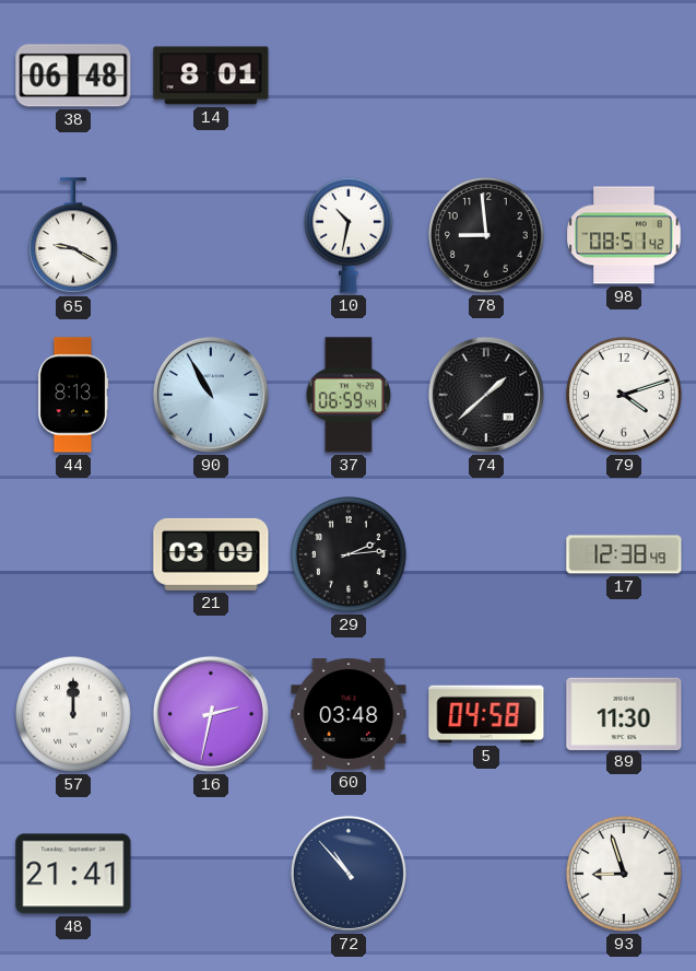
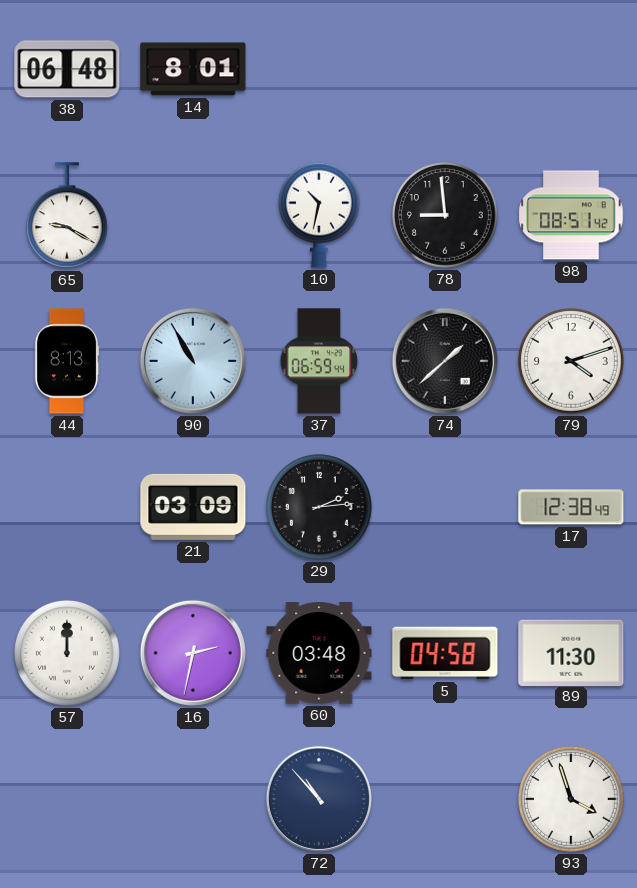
48: 21:41 -> none
93: 8:57 -> 3:57
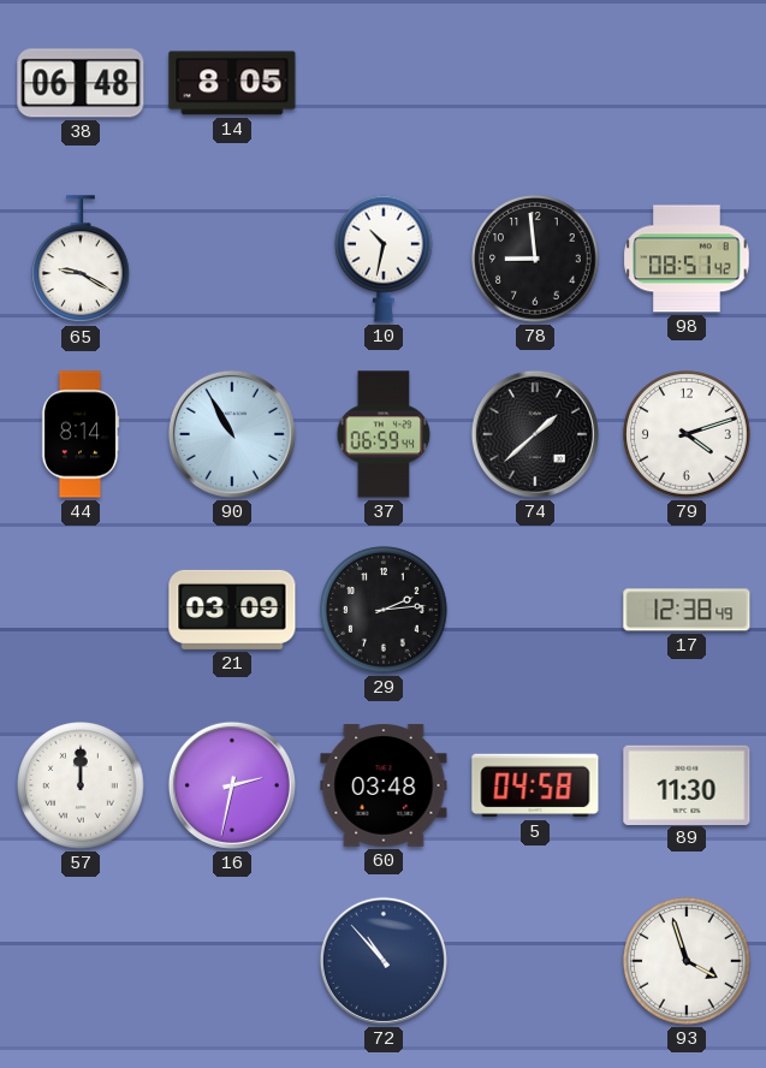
14: 8:01 -> 8:05
44: 8:13 -> 8:14
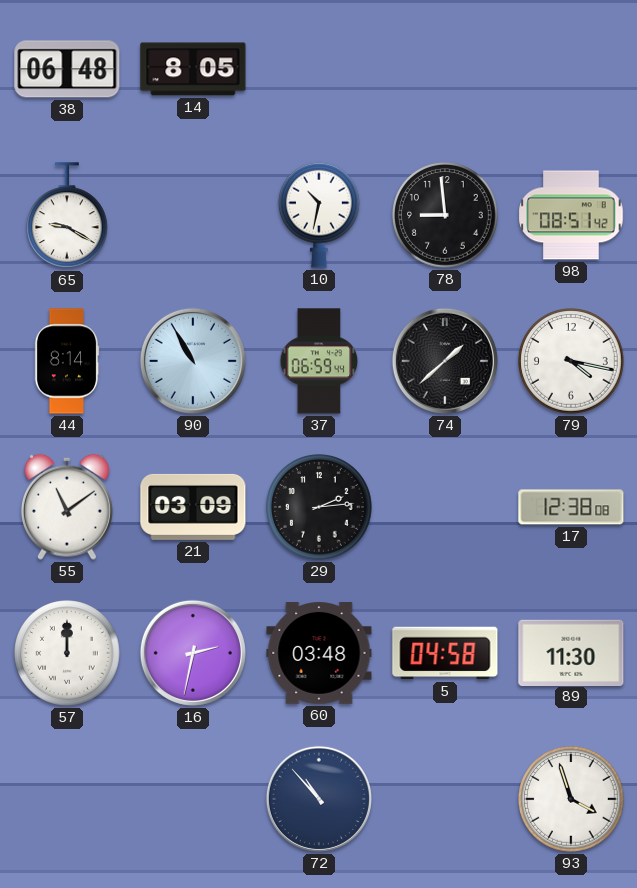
79: 4:12 -> 4:17
55: none -> 11:09
17: 12:38:49 -> 12:38:08
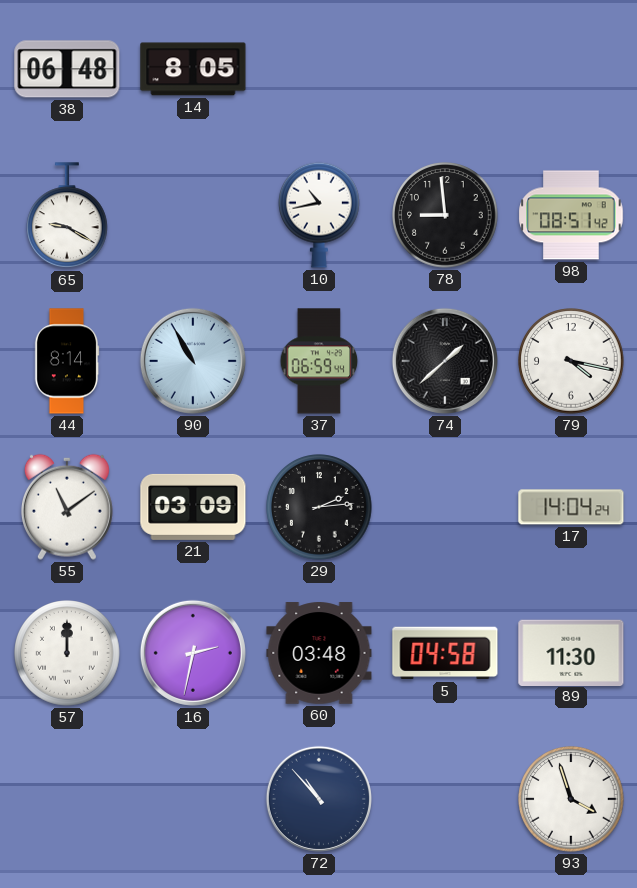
10: 10:32 -> 10:43
17: 12:38 -> 14:04
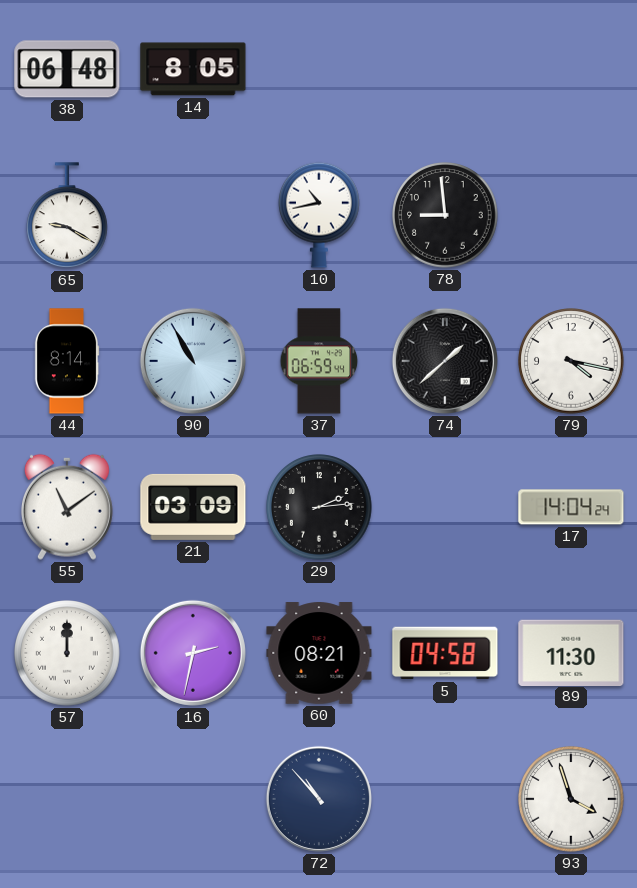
98: 08:51 -> none
60: 03:48 -> 08:21
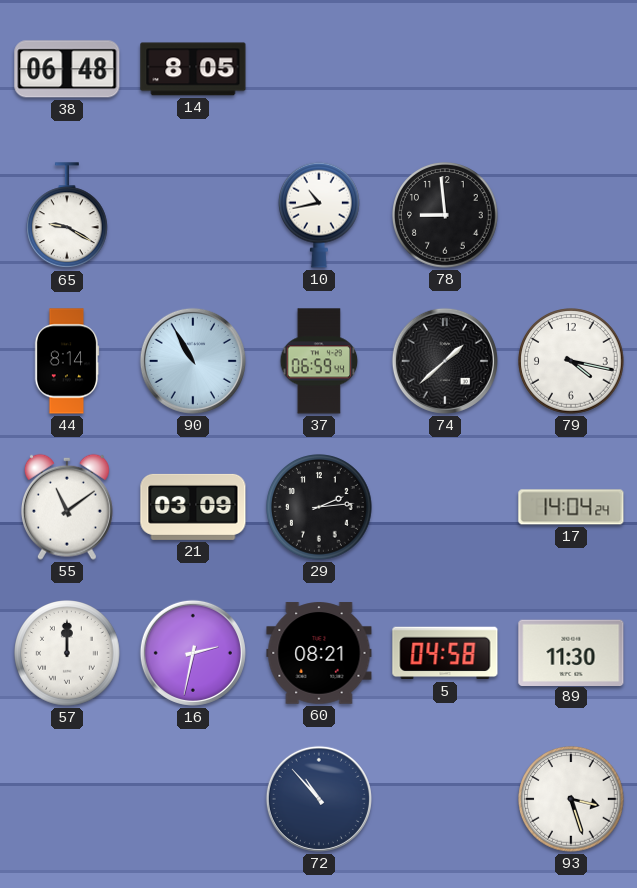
93: 3:57 -> 3:27
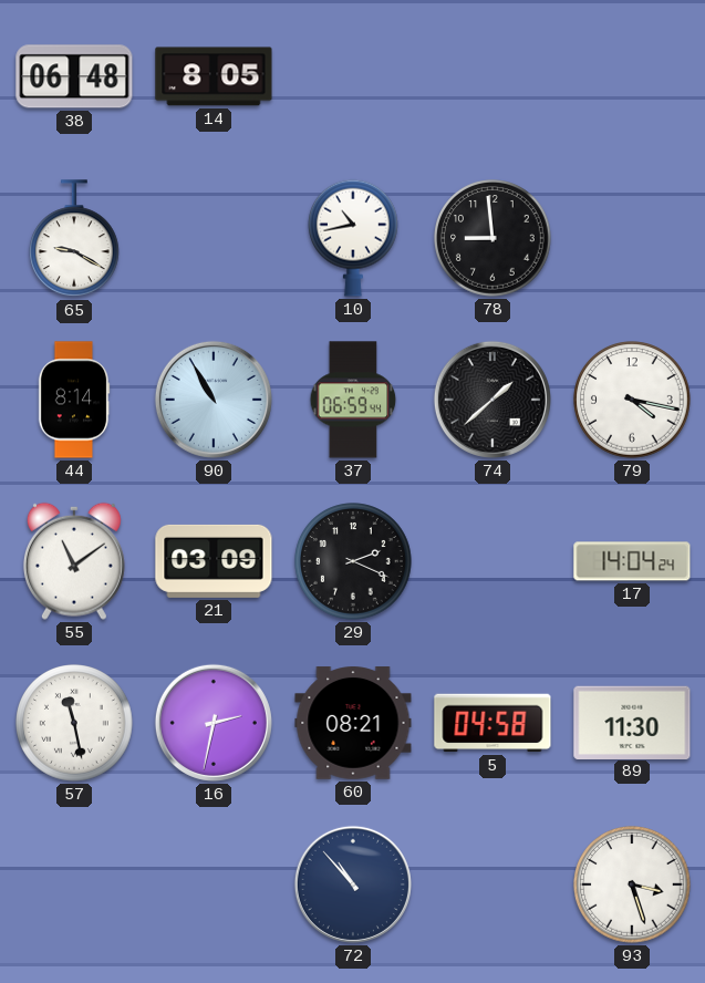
29: 2:14 -> 2:19
57: 12:00 -> 11:28
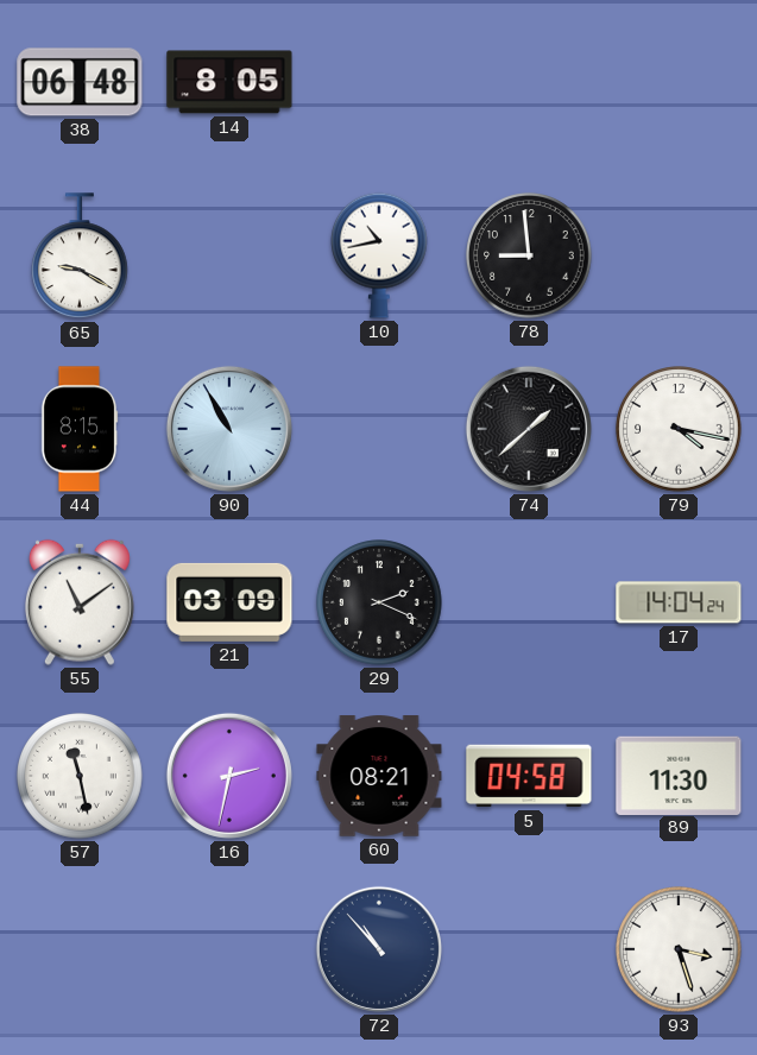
44: 8:14 -> 8:15
37: 06:59 -> none
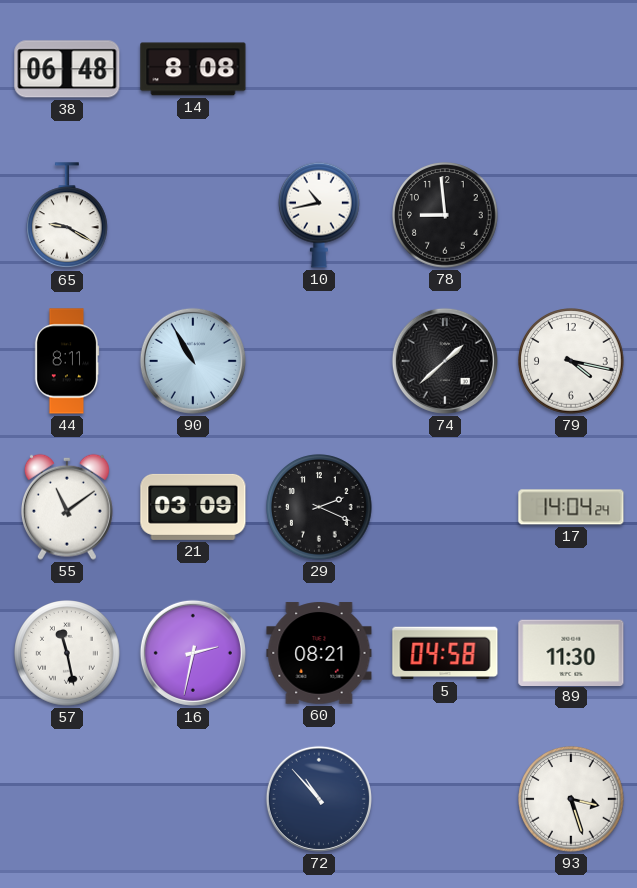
14: 8:05 -> 8:08
44: 8:15 -> 8:11
